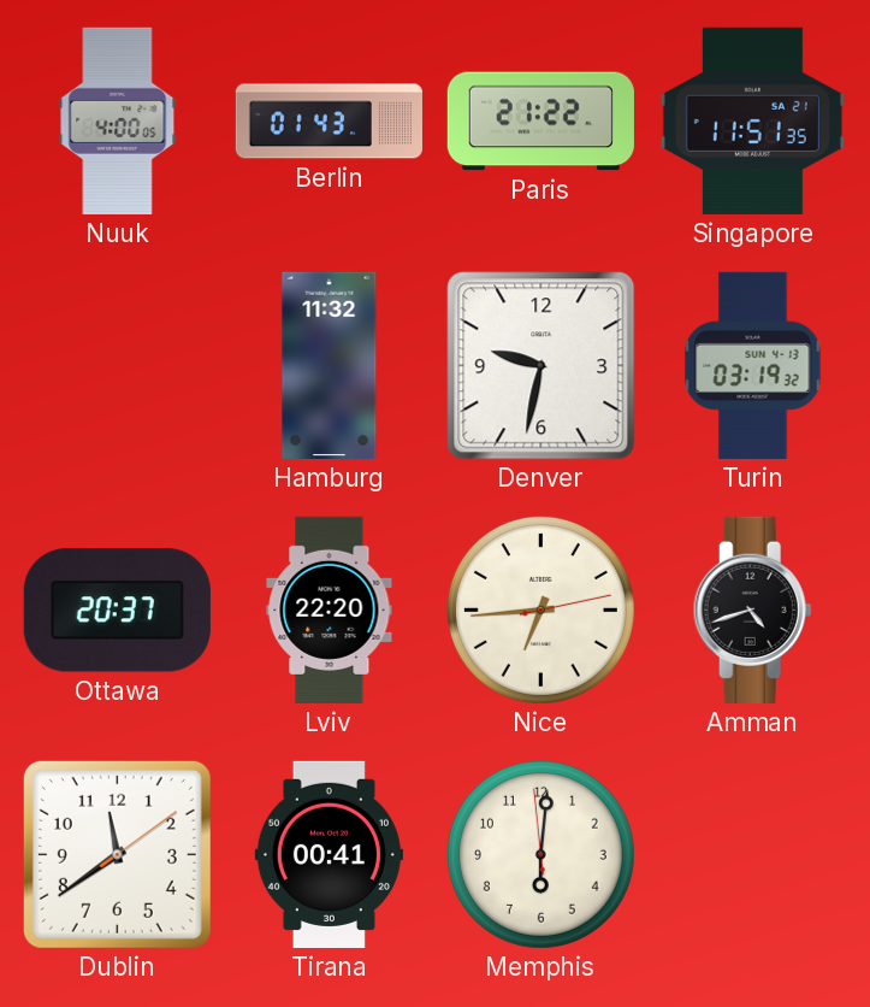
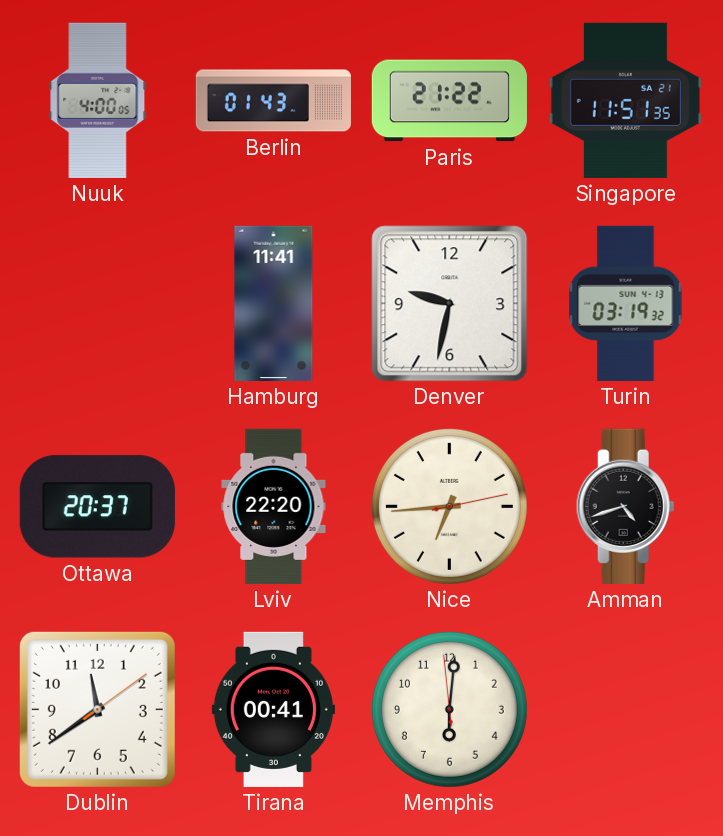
Hamburg: 11:32 -> 11:41
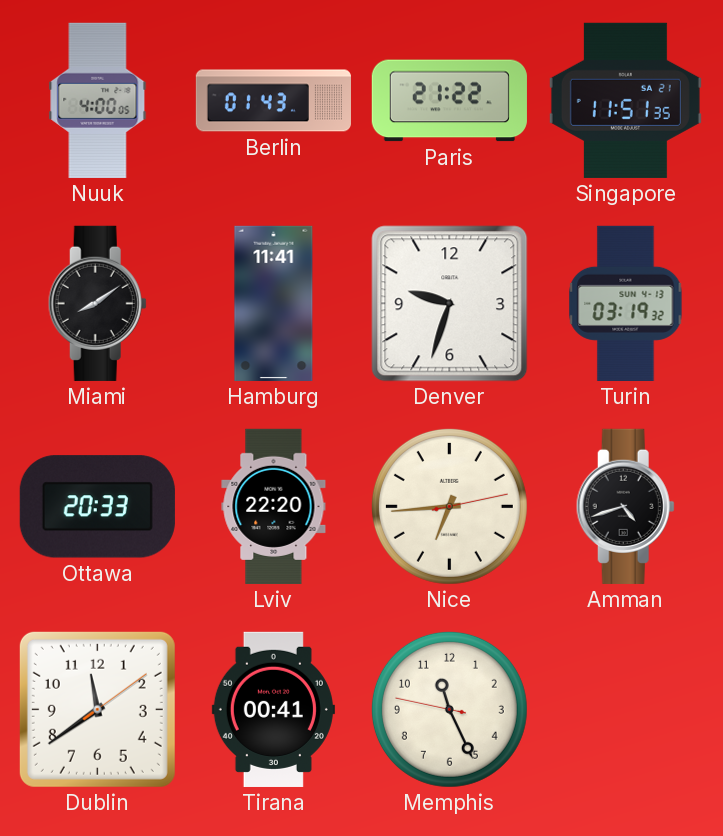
Miami: none -> 8:09
Denver: 9:32 -> 9:33
Ottawa: 20:37 -> 20:33
Memphis: 6:00 -> 11:25
